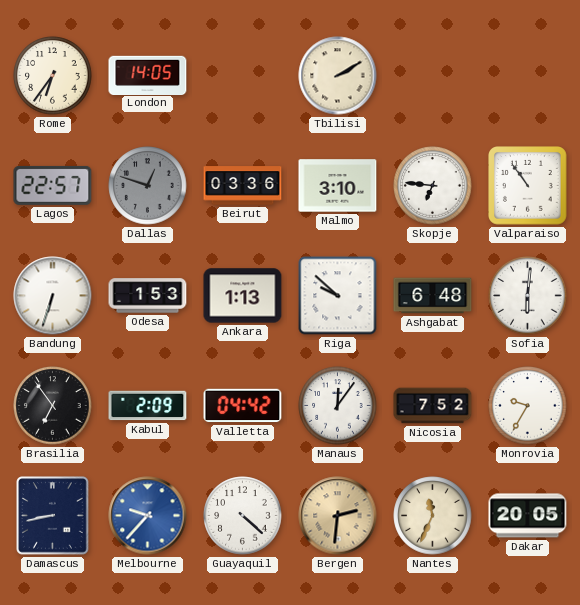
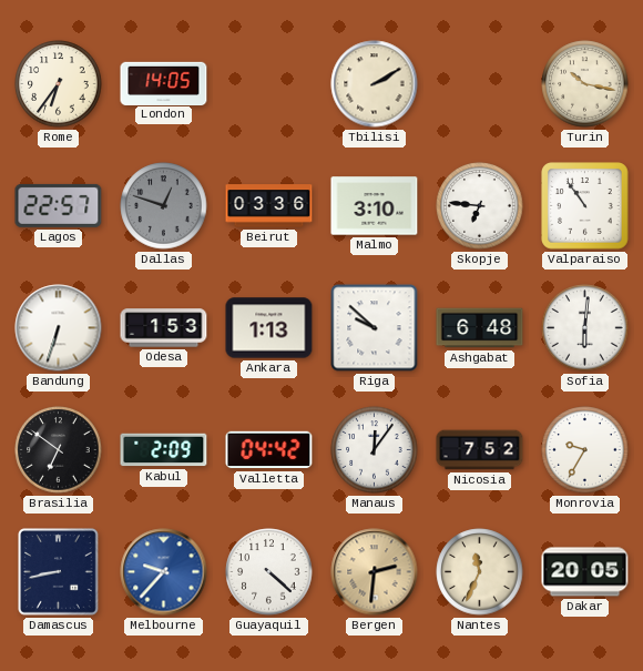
Turin: none -> 10:17
Brasilia: 6:54 -> 6:51
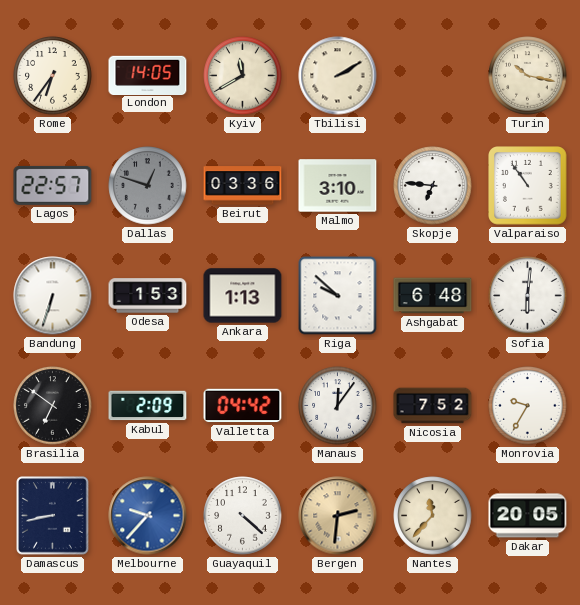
Kyiv: none -> 11:40
Nantes: 11:34 -> 11:37
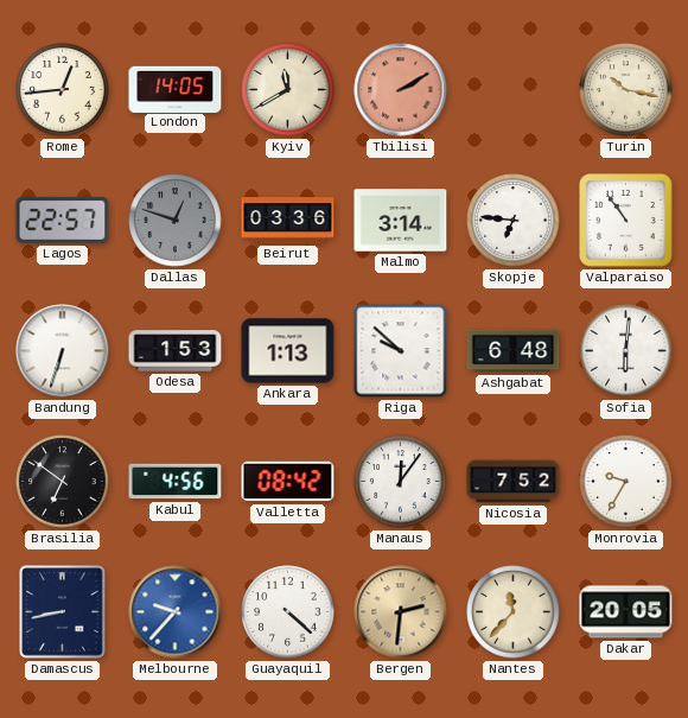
Rome: 6:36 -> 12:44
Tbilisi dial: cream -> salmon
Malmo: 3:10 -> 3:14
Kabul: 2:09 -> 4:56
Valletta: 04:42 -> 08:42
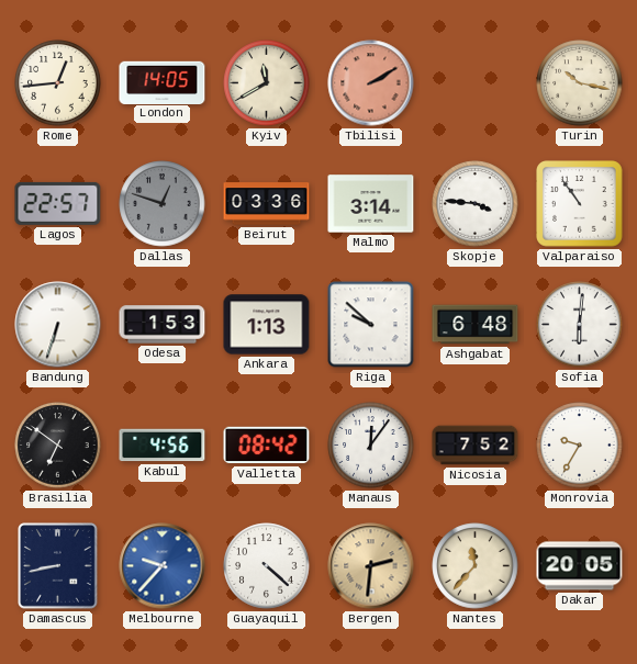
Skopje: 6:46 -> 3:46
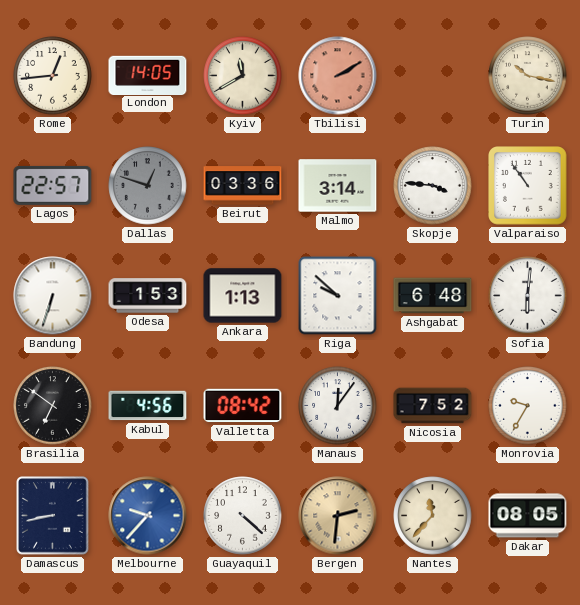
Dakar: 20:05 -> 08:05
